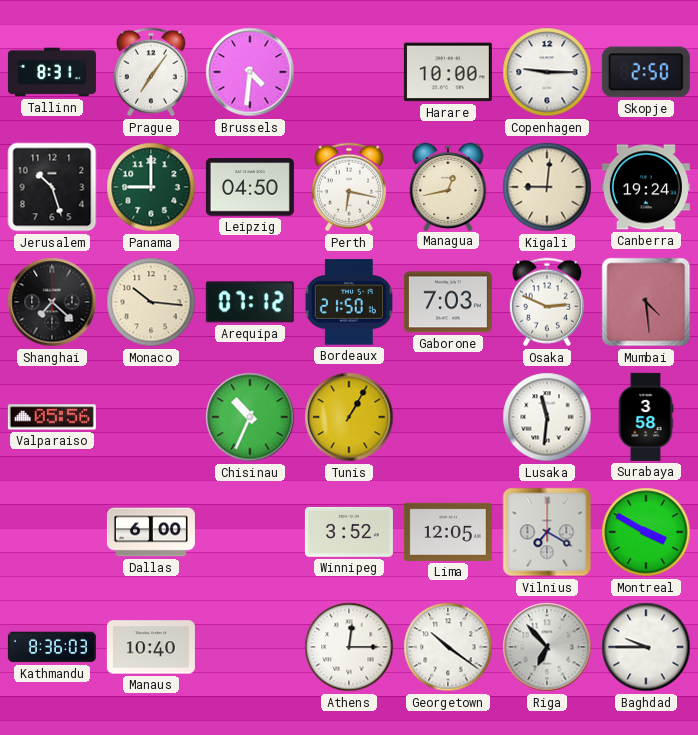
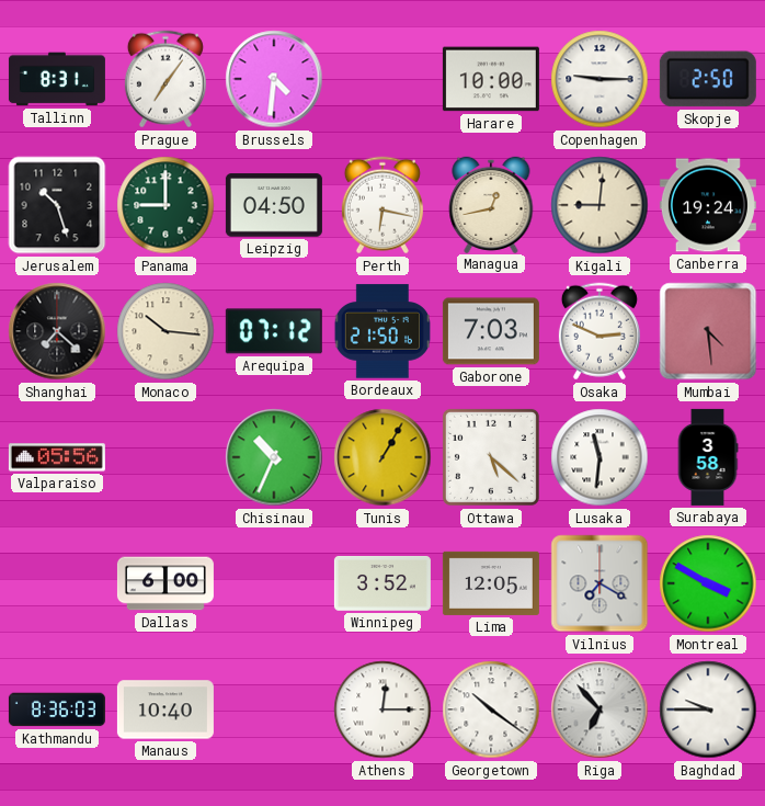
Ottawa: none -> 5:22
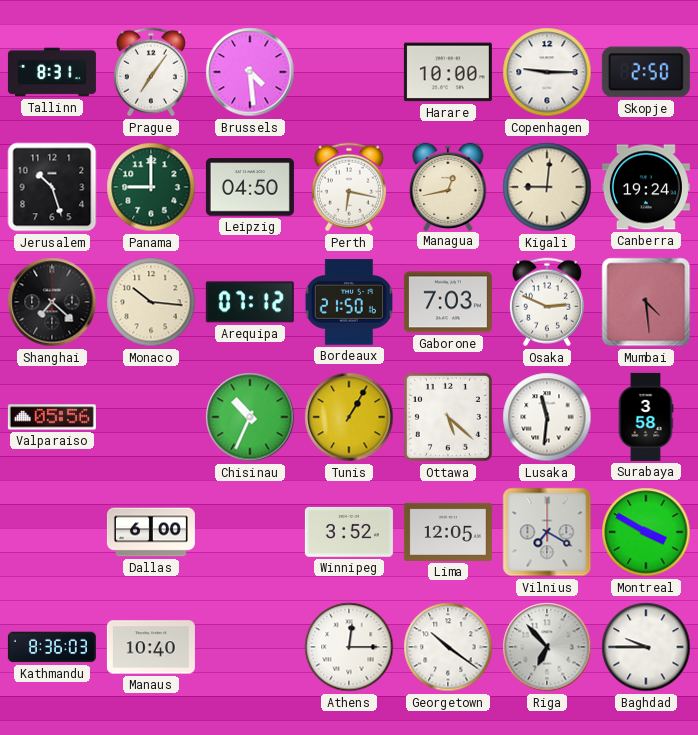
Brussels: 4:31 -> 4:29
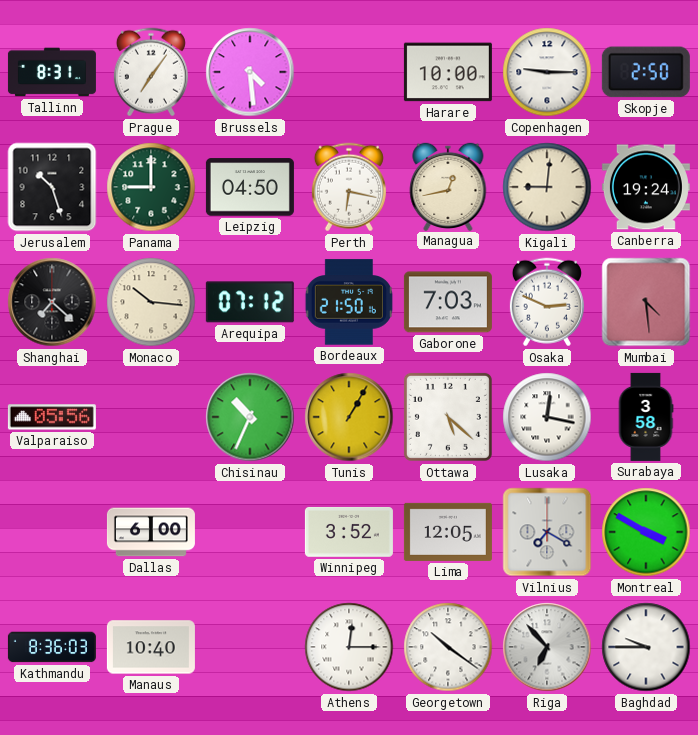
Lusaka: 11:31 -> 12:17
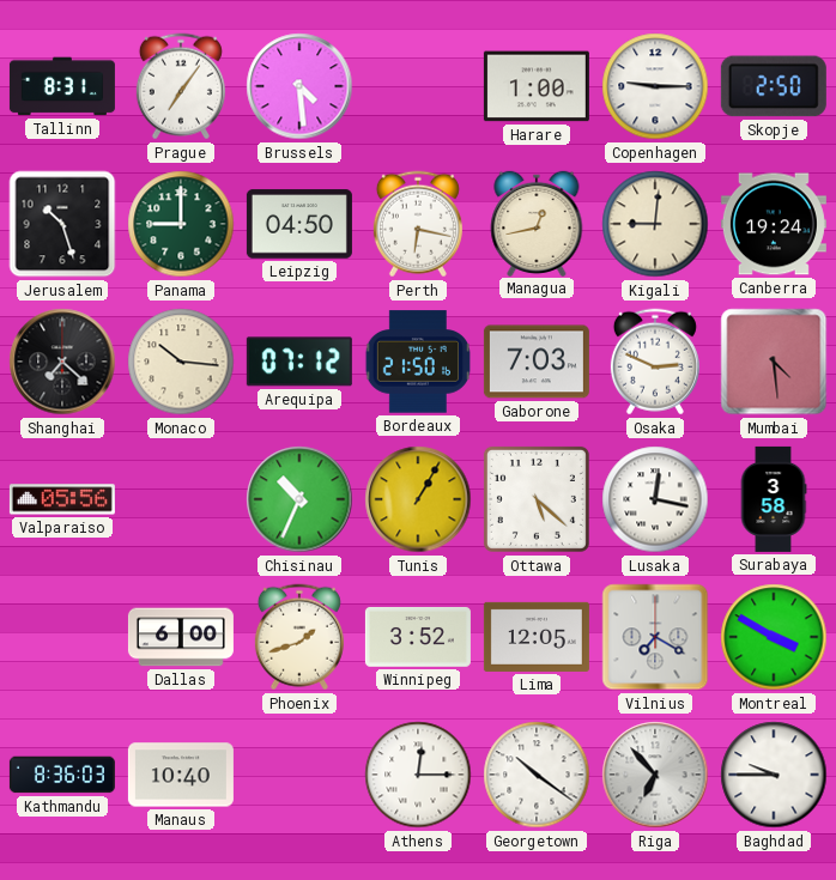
Harare: 10:00 -> 1:00
Phoenix: none -> 1:42
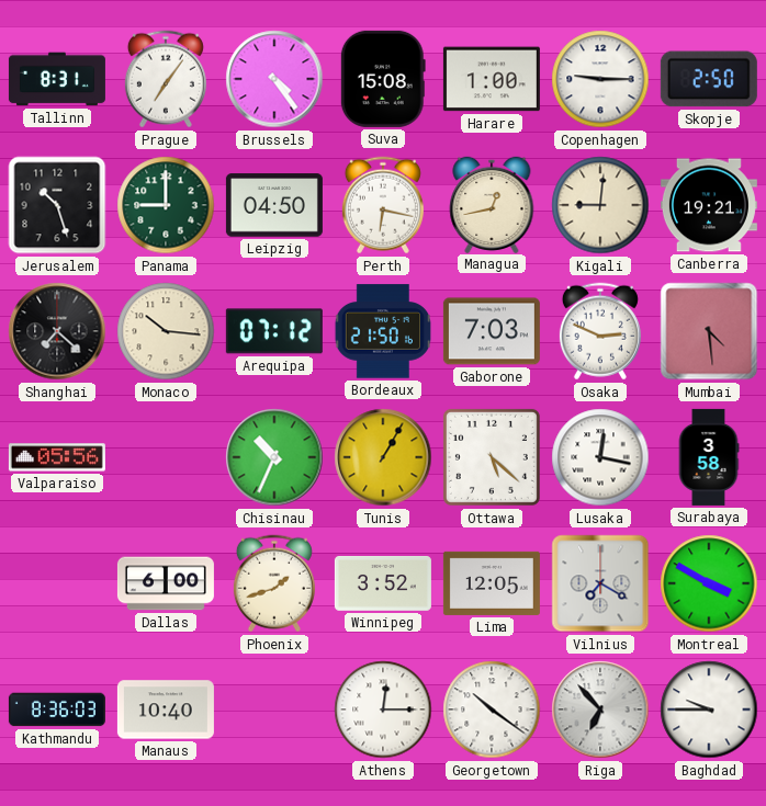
Brussels: 4:29 -> 4:24
Suva: none -> 15:08
Canberra: 19:24 -> 19:21
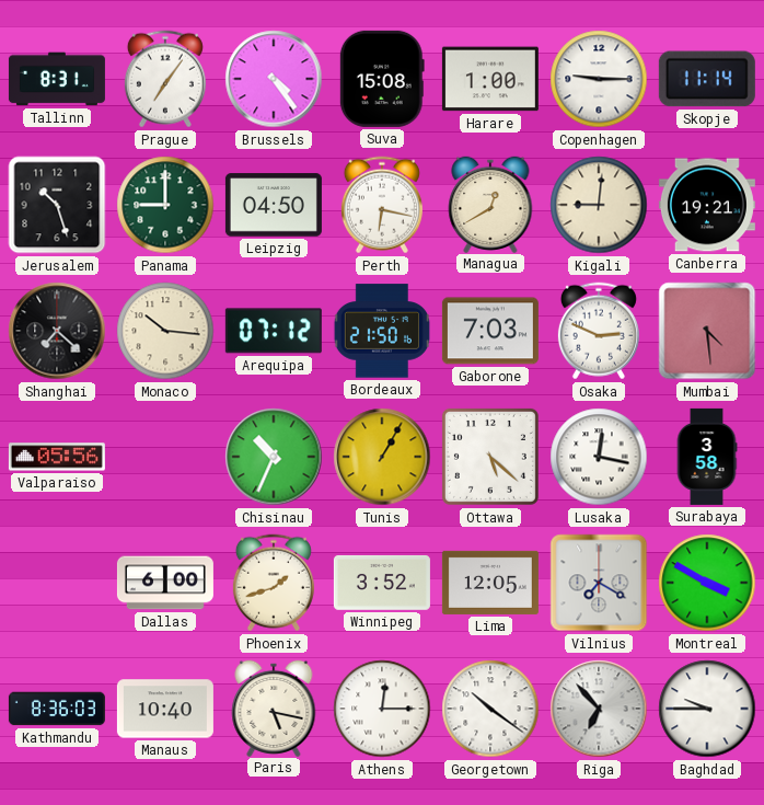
Skopje: 2:50 -> 11:14
Managua: 12:43 -> 12:40
Paris: none -> 5:17
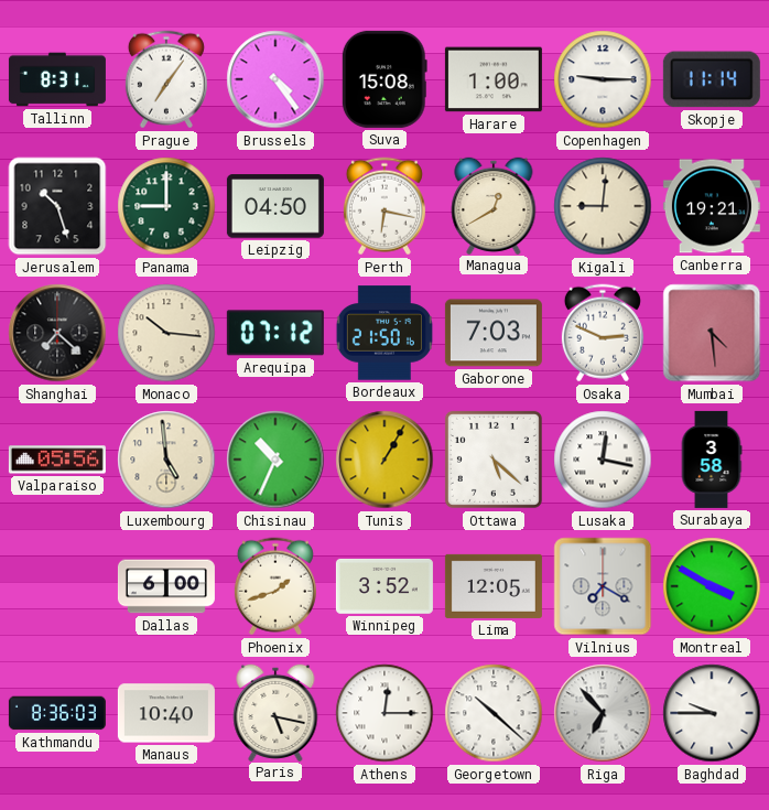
Luxembourg: none -> 4:59
Georgetown: 10:21 -> 10:22
